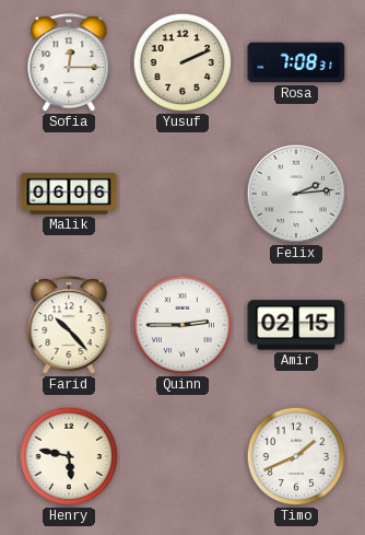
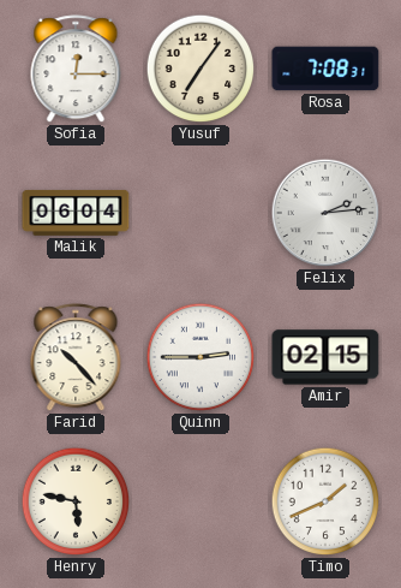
Yusuf: 2:11 -> 7:06
Malik: 06:06 -> 06:04
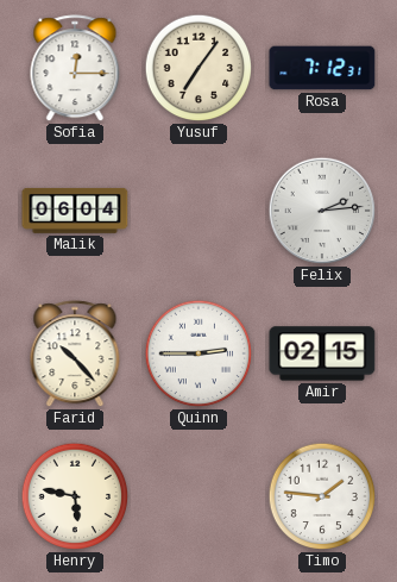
Rosa: 7:08 -> 7:12
Timo: 1:41 -> 1:46
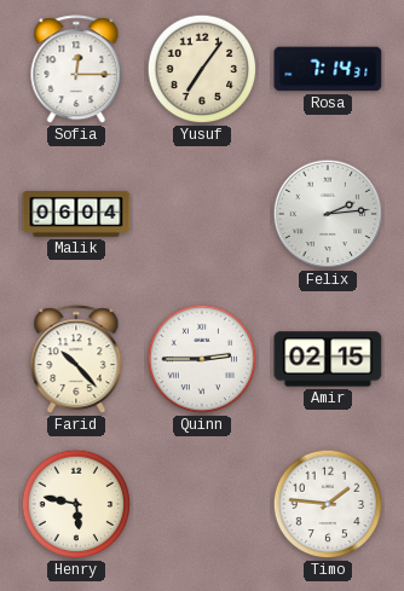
Rosa: 7:12 -> 7:14
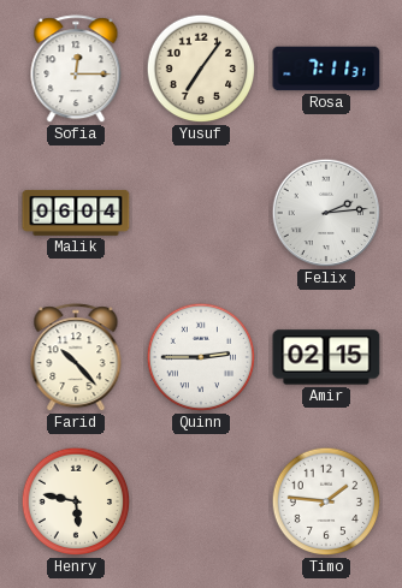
Rosa: 7:14 -> 7:11
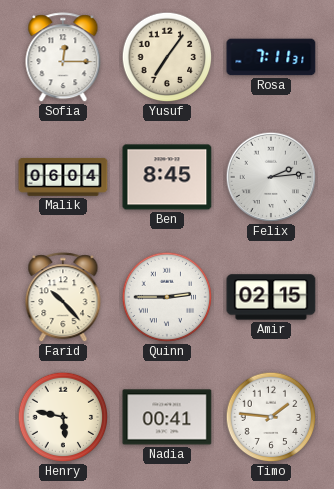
Ben: none -> 8:45
Nadia: none -> 00:41
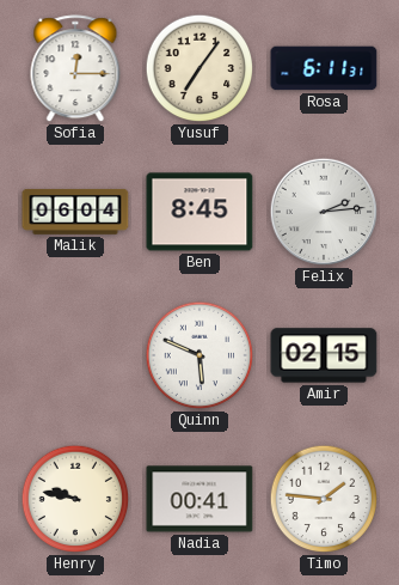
Rosa: 7:11 -> 6:11
Farid: 10:23 -> none
Quinn: 2:45 -> 5:49
Henry: 5:47 -> 9:47
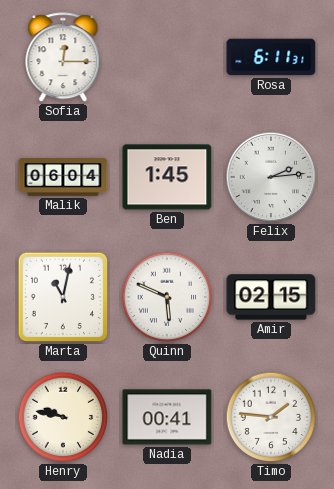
Yusuf: 7:06 -> none
Ben: 8:45 -> 1:45
Marta: none -> 11:02
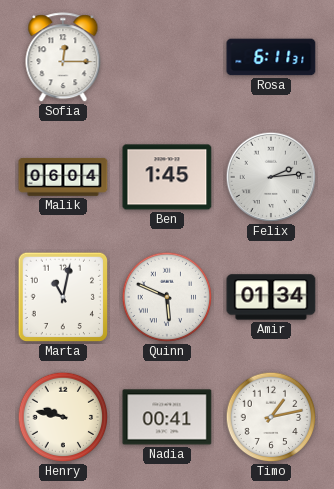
Amir: 02:15 -> 01:34
Timo: 1:46 -> 1:13
